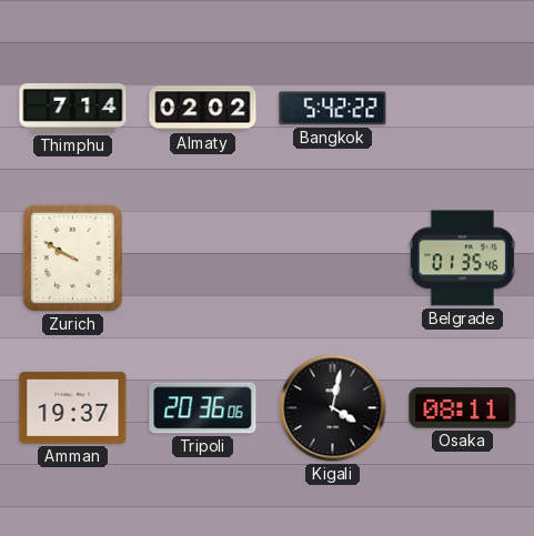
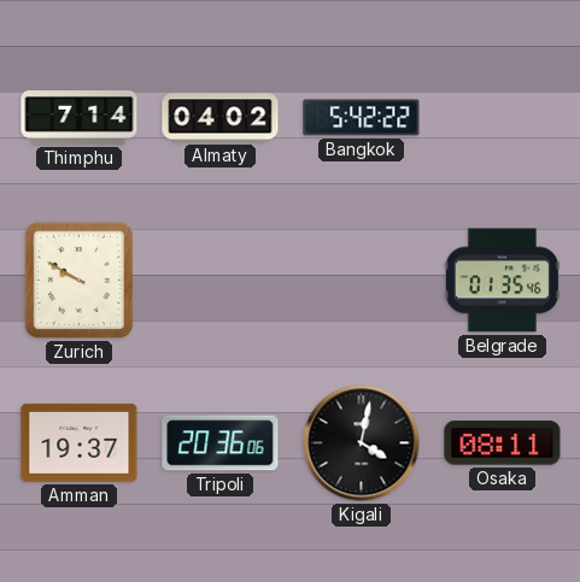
Almaty: 02:02 -> 04:02
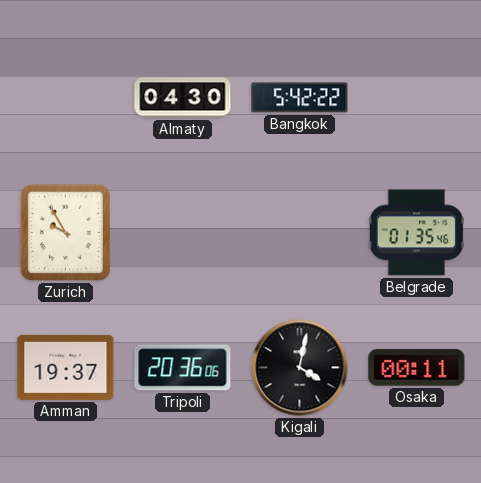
Thimphu: 7:14 -> none
Almaty: 04:02 -> 04:30
Zurich: 9:50 -> 9:55
Osaka: 08:11 -> 00:11
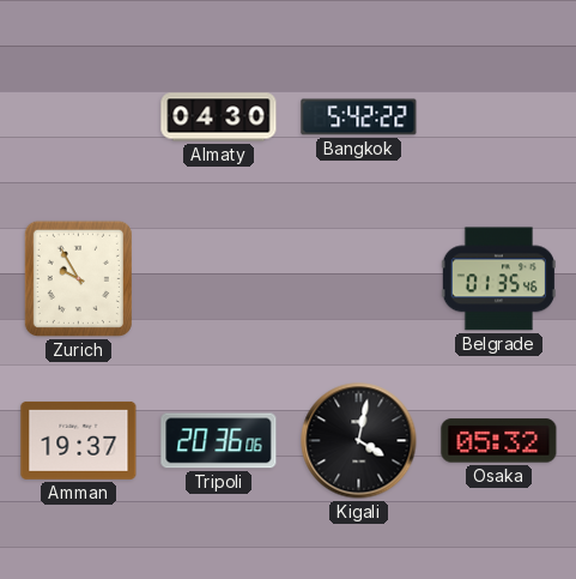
Osaka: 00:11 -> 05:32
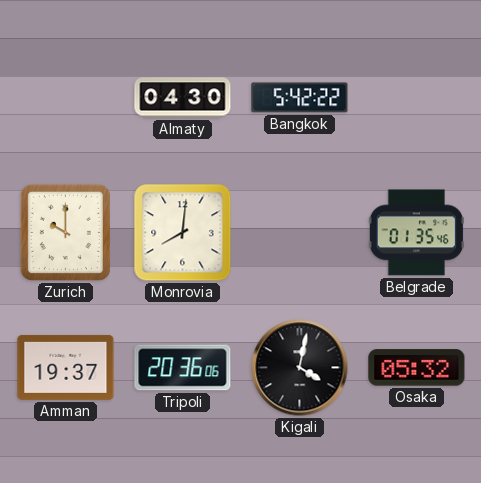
Zurich: 9:55 -> 10:00
Monrovia: none -> 8:01
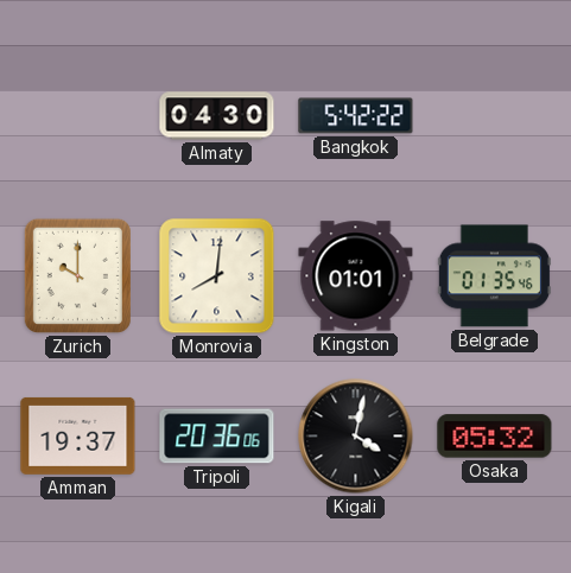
Kingston: none -> 01:01
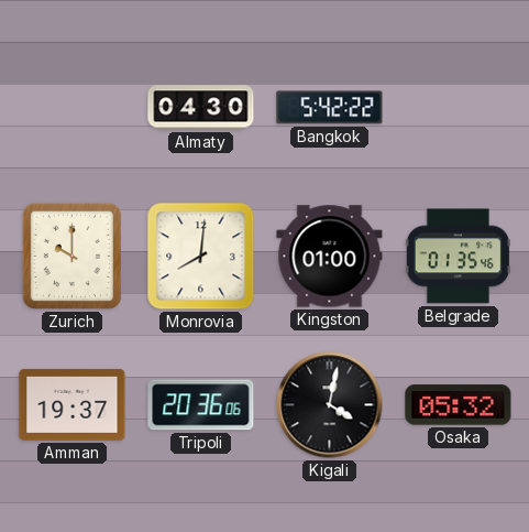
Kingston: 01:01 -> 01:00
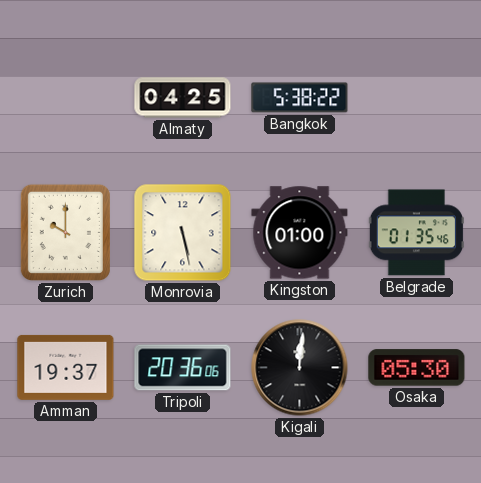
Almaty: 04:30 -> 04:25
Bangkok: 5:42 -> 5:38
Monrovia: 8:01 -> 5:28
Kigali: 4:02 -> 12:01
Osaka: 05:32 -> 05:30
